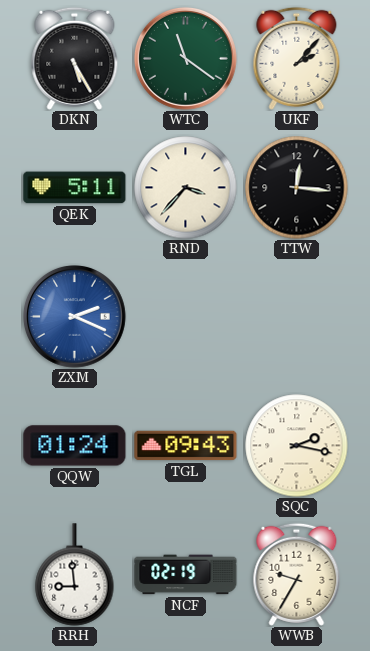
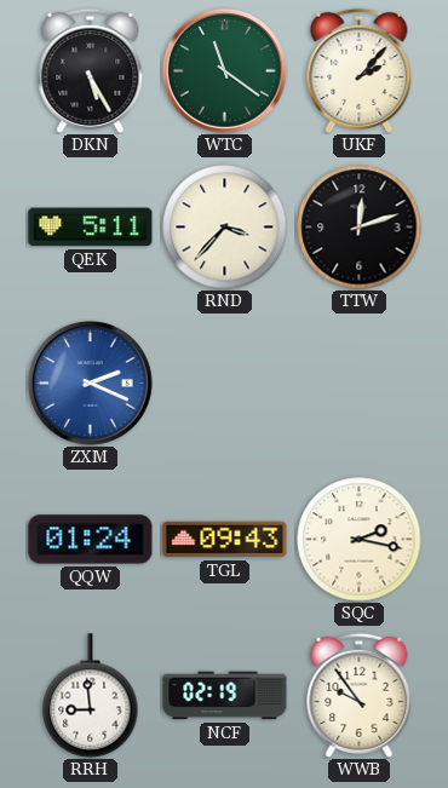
TTW: 12:16 -> 12:12
WWB: 9:35 -> 9:54
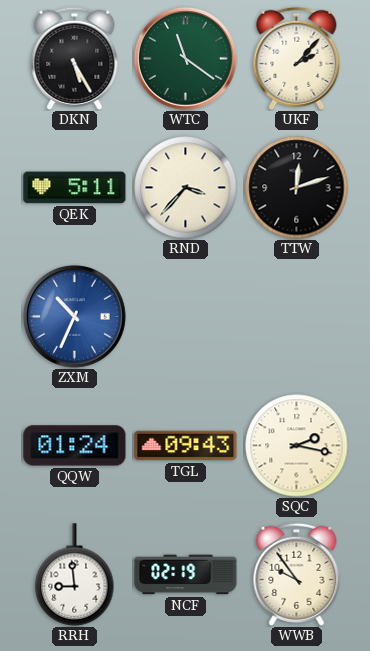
ZXM: 2:19 -> 10:34
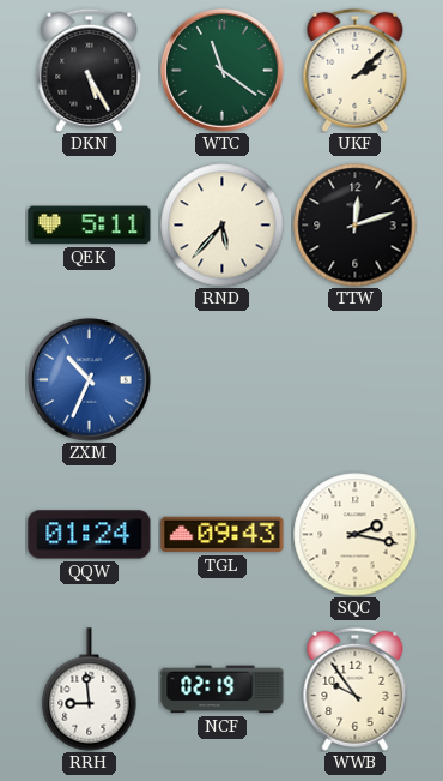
UKF: 2:07 -> 2:08
RND: 3:37 -> 5:37
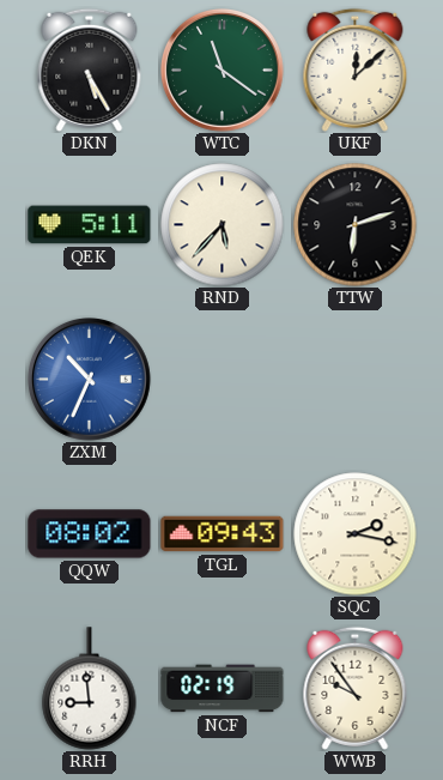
UKF: 2:08 -> 12:08
TTW: 12:12 -> 6:12
QQW: 01:24 -> 08:02
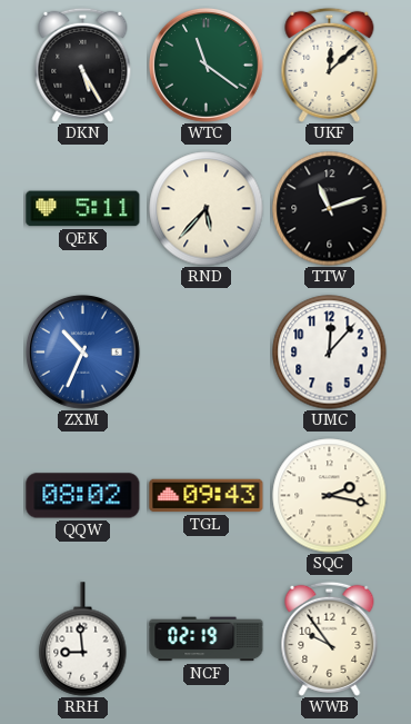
TTW: 6:12 -> 11:12
UMC: none -> 12:07
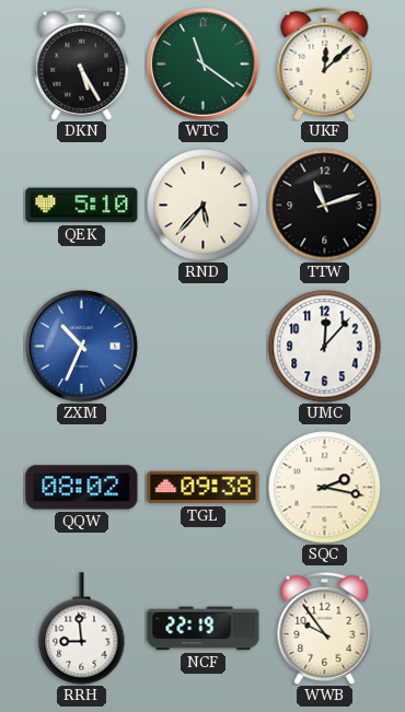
QEK: 5:11 -> 5:10
TGL: 09:43 -> 09:38
NCF: 02:19 -> 22:19
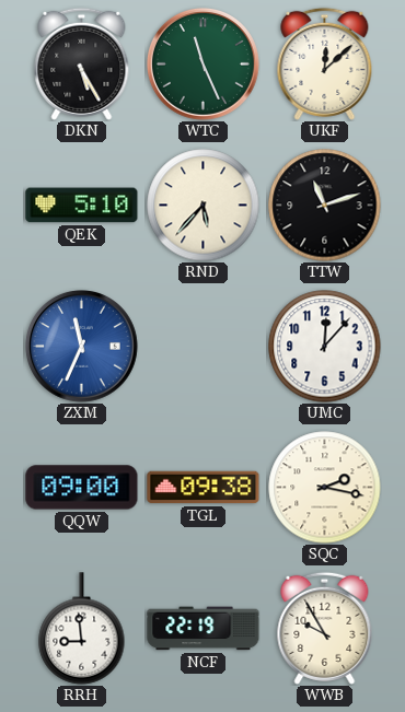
WTC: 11:21 -> 11:26
ZXM: 10:34 -> 11:34
QQW: 08:02 -> 09:00
WWB: 9:54 -> 9:55
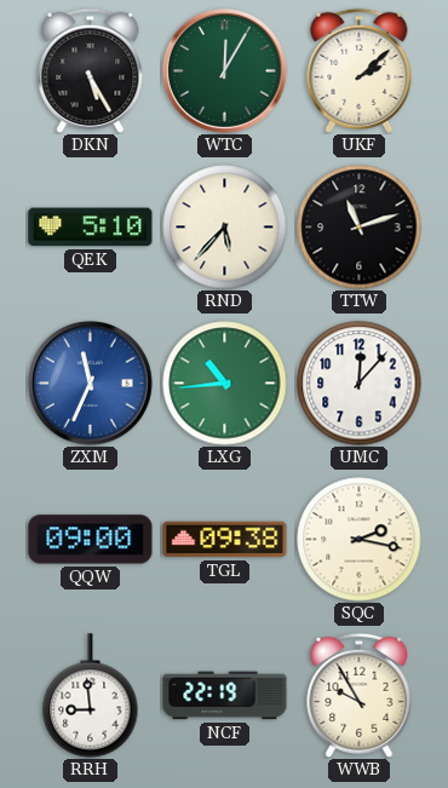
WTC: 11:26 -> 12:05
UKF: 12:08 -> 2:08
LXG: none -> 10:44
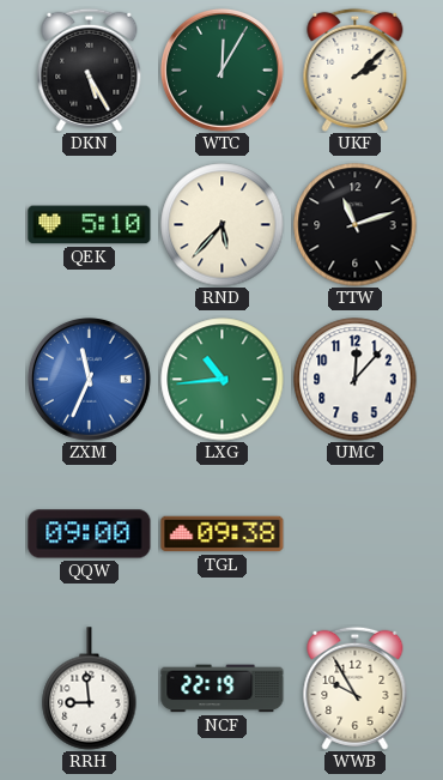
SQC: 2:17 -> none
